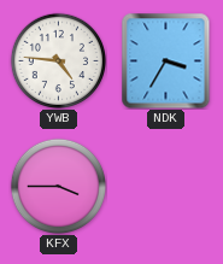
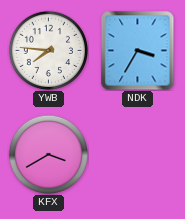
YWB: 4:46 -> 7:46
KFX: 3:45 -> 3:40
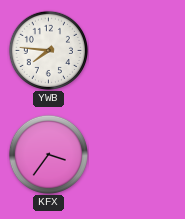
NDK: 3:35 -> none
KFX: 3:40 -> 3:36
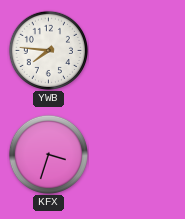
KFX: 3:36 -> 3:33
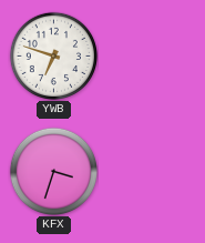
YWB: 7:46 -> 6:48
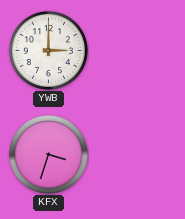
YWB: 6:48 -> 3:00
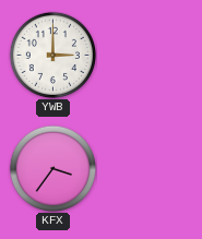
KFX: 3:33 -> 3:36
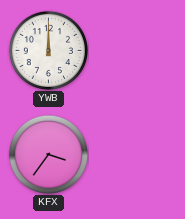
YWB: 3:00 -> 12:00
